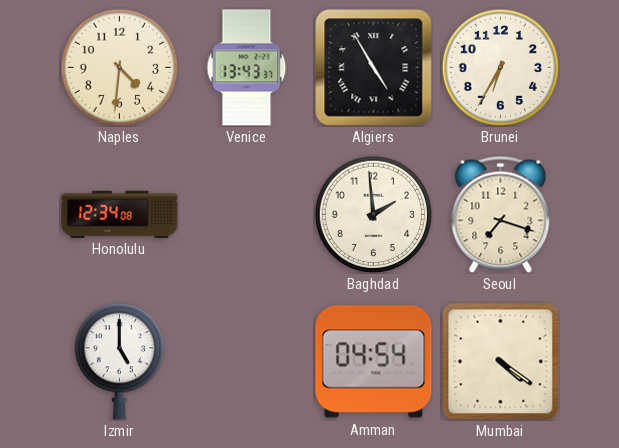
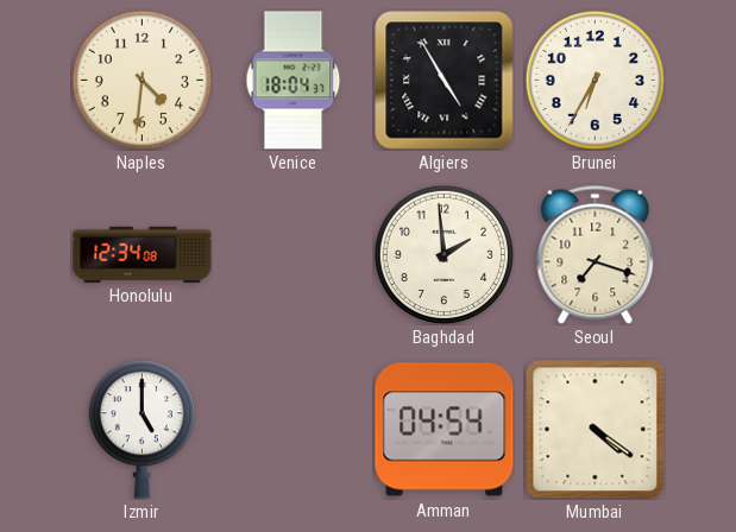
Venice: 13:43 -> 18:04
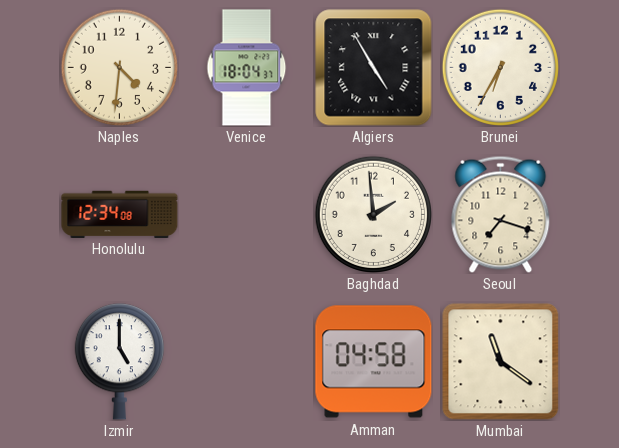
Amman: 04:54 -> 04:58
Mumbai: 4:21 -> 11:21
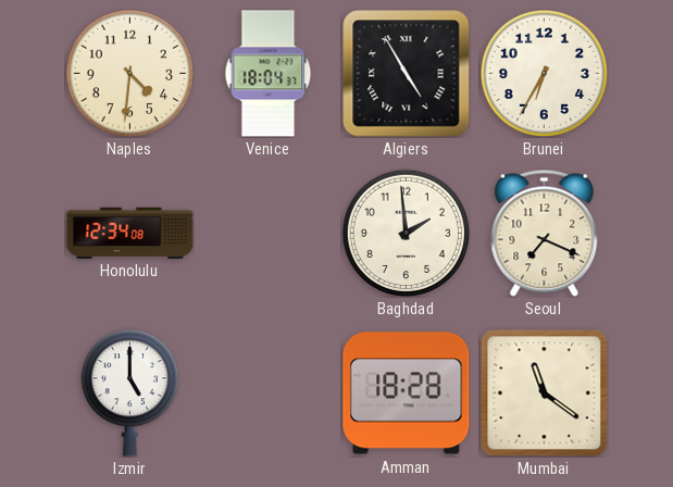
Seoul: 7:18 -> 7:19
Amman: 04:58 -> 18:28
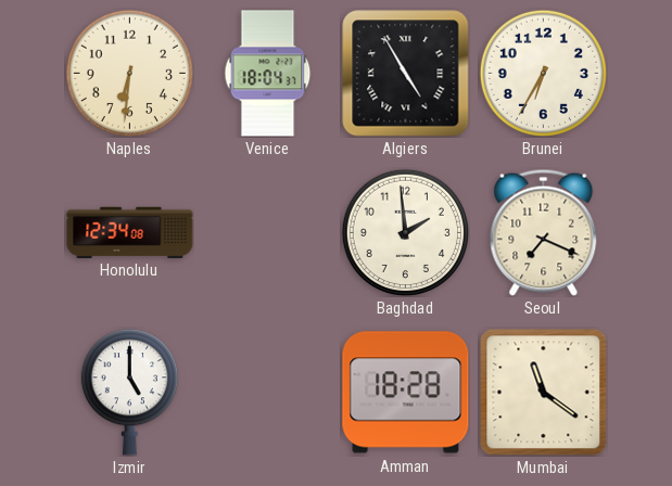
Naples: 4:31 -> 6:31
